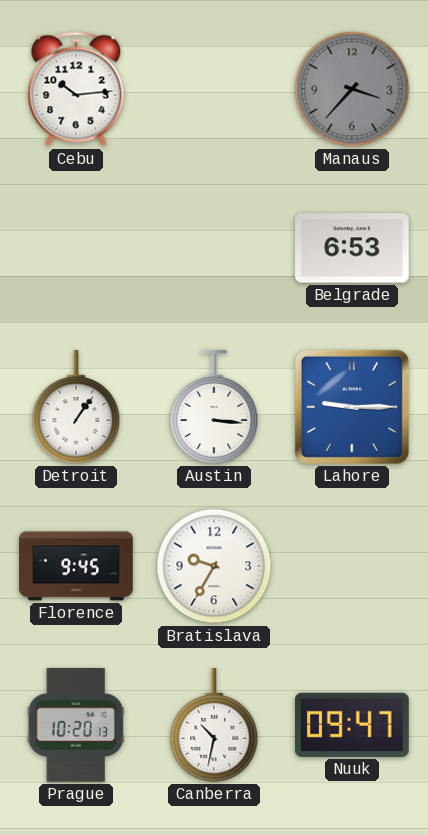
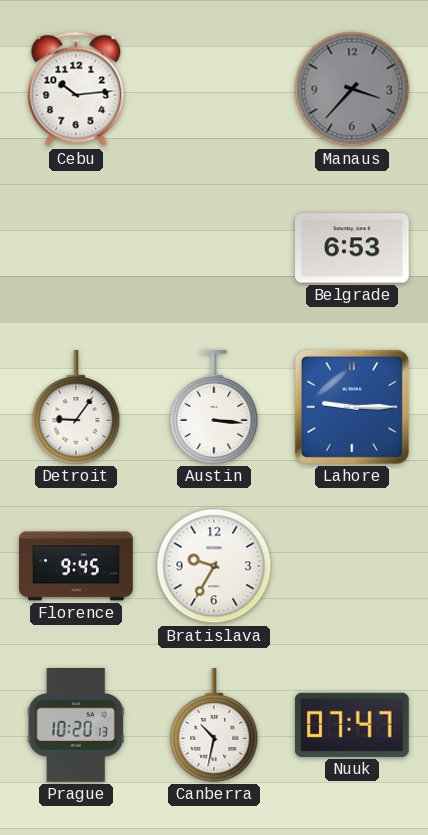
Detroit: 1:06 -> 9:06
Nuuk: 09:47 -> 07:47
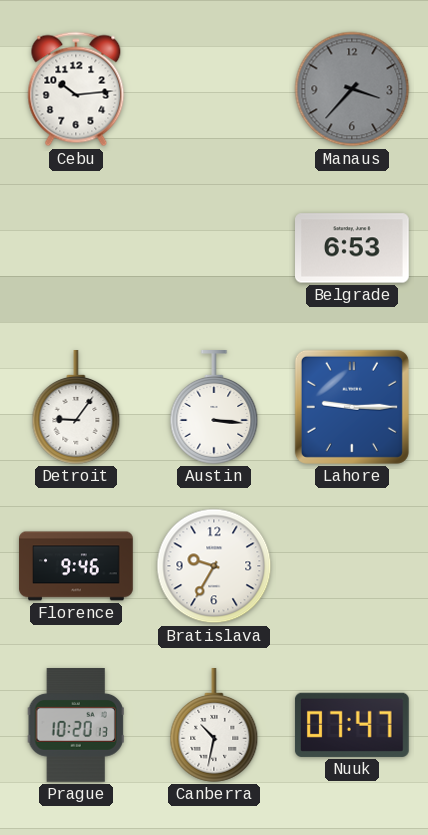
Florence: 9:45 -> 9:46
